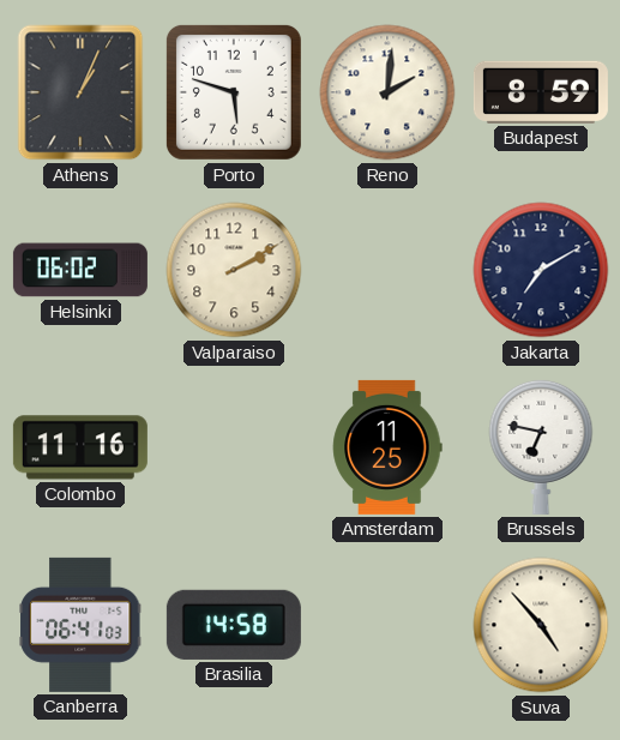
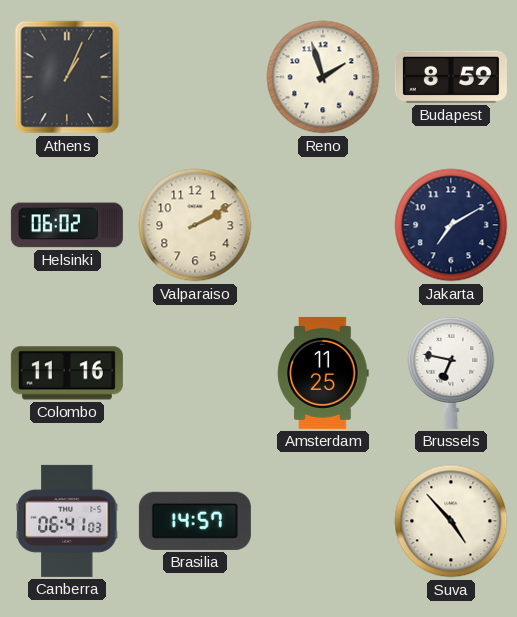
Porto: 5:48 -> none
Reno: 2:01 -> 1:57
Brasilia: 14:58 -> 14:57
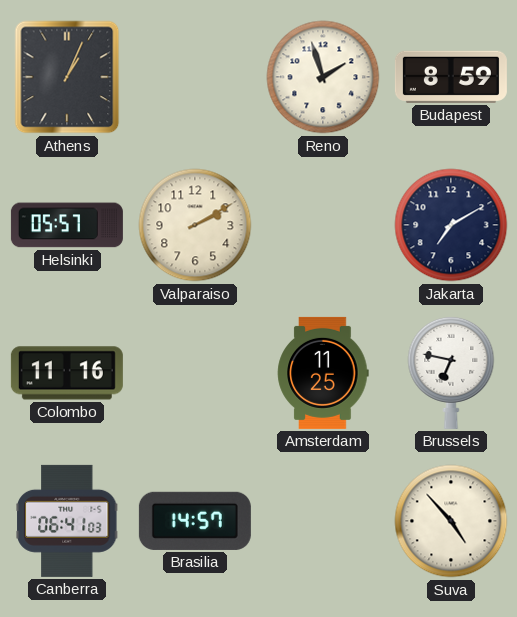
Helsinki: 06:02 -> 05:57
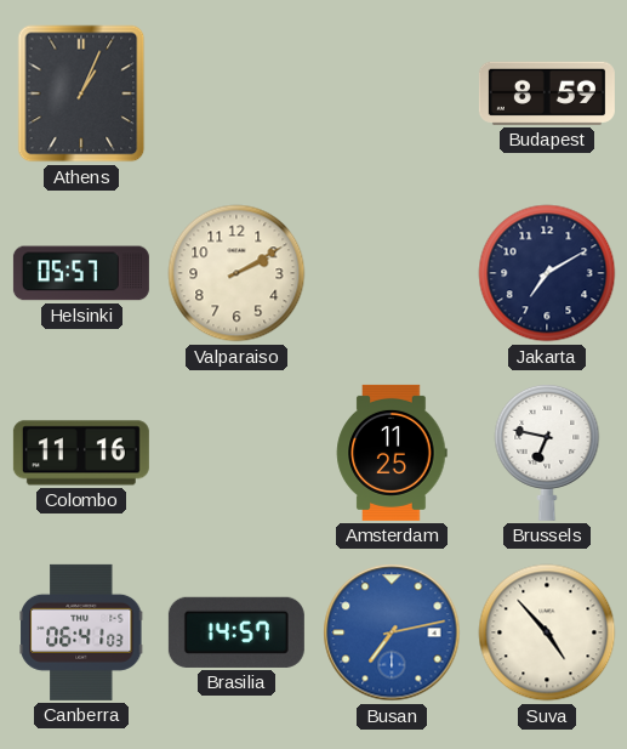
Reno: 1:57 -> none
Busan: none -> 7:13
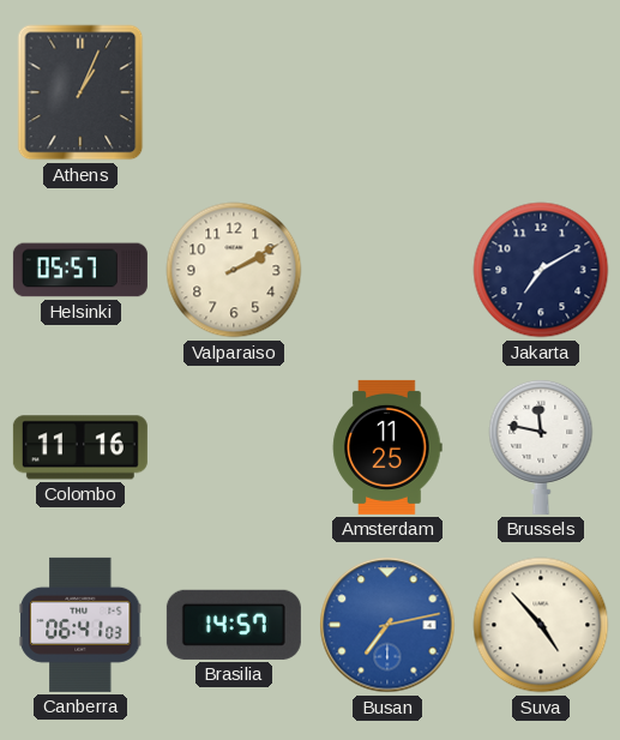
Budapest: 8:59 -> none
Brussels: 6:47 -> 11:47
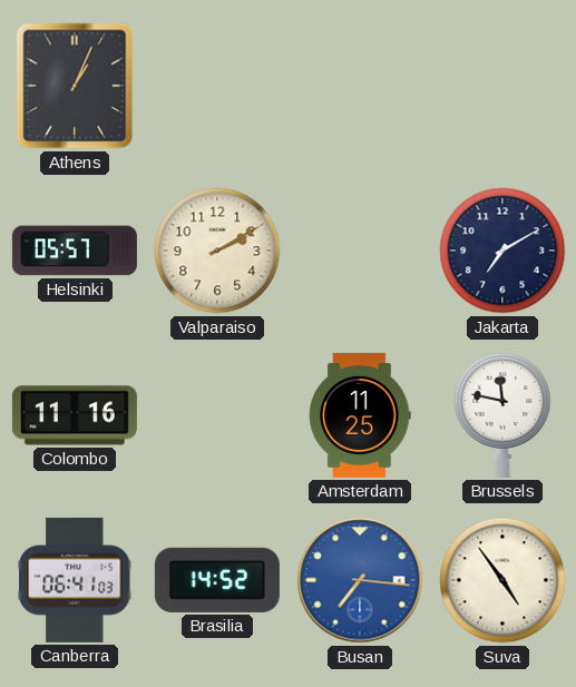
Brasilia: 14:57 -> 14:52
Busan: 7:13 -> 7:16
Suva: 4:53 -> 4:54
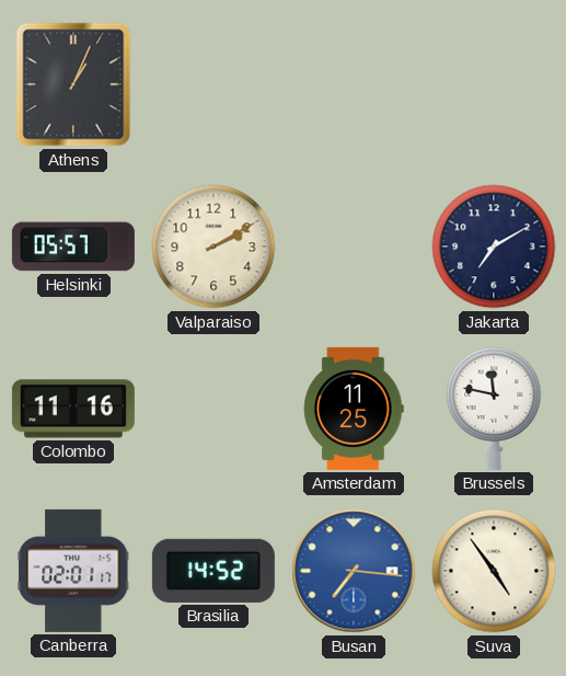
Canberra: 06:41 -> 02:01
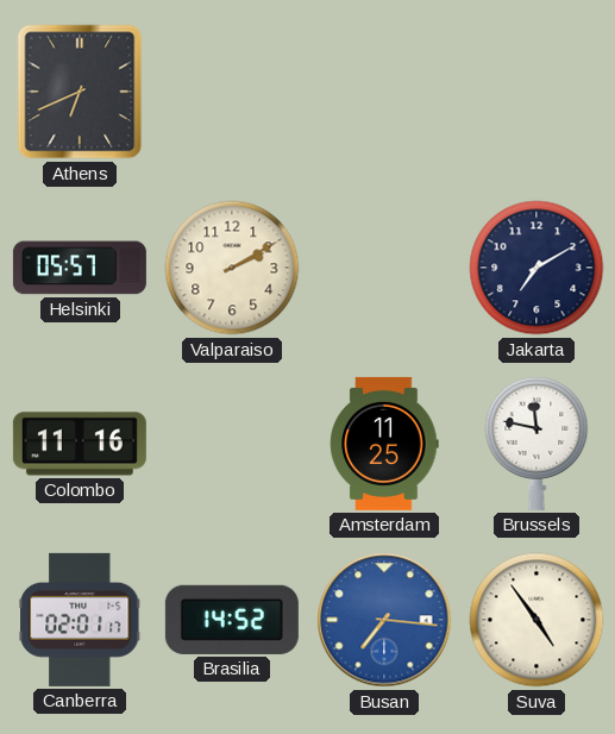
Athens: 1:04 -> 6:41
